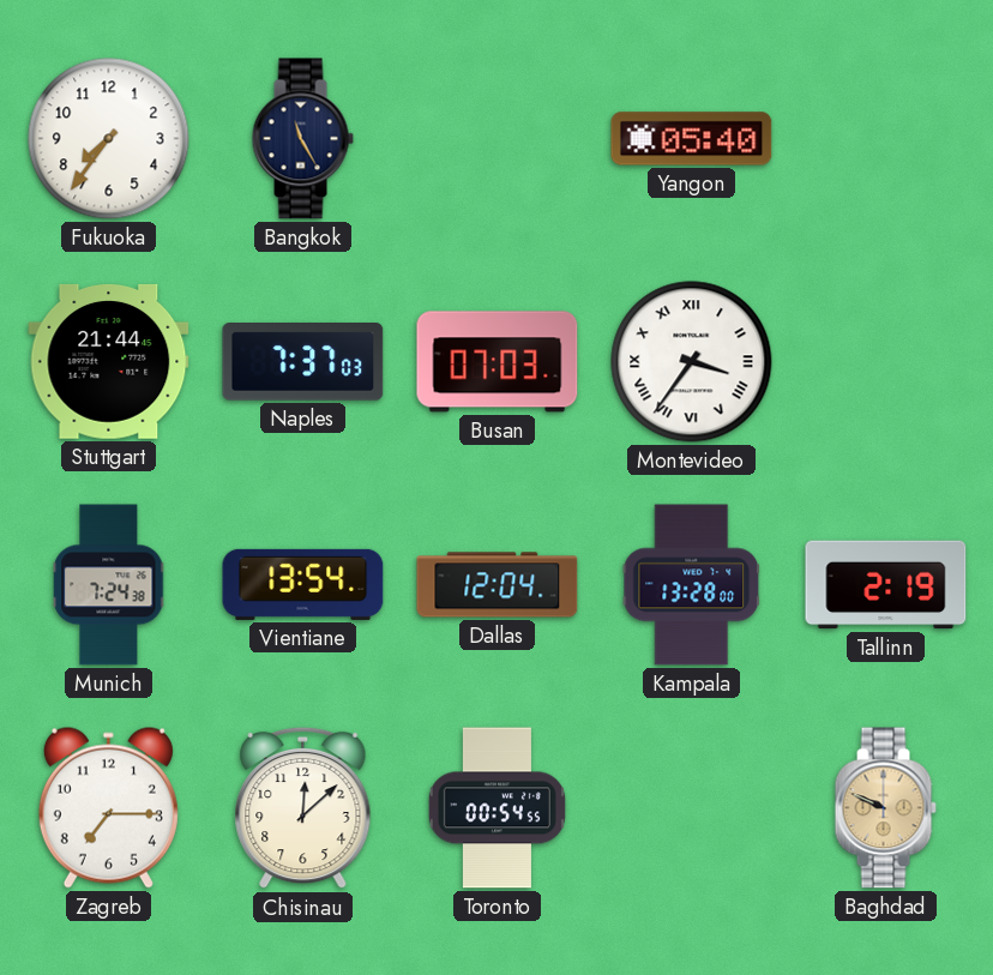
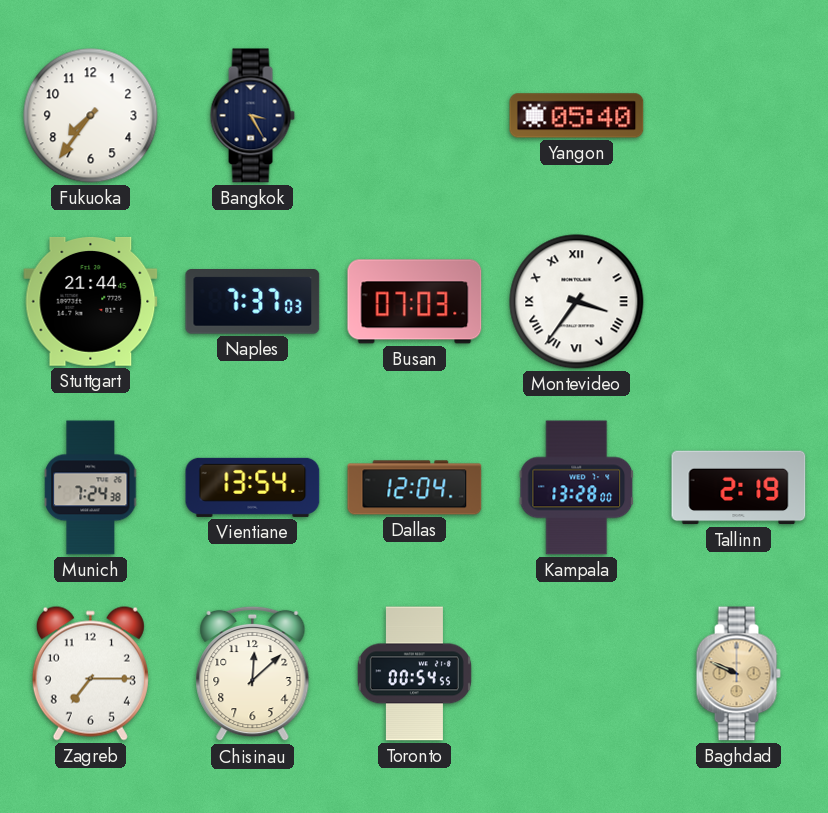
Bangkok: 11:25 -> 3:25
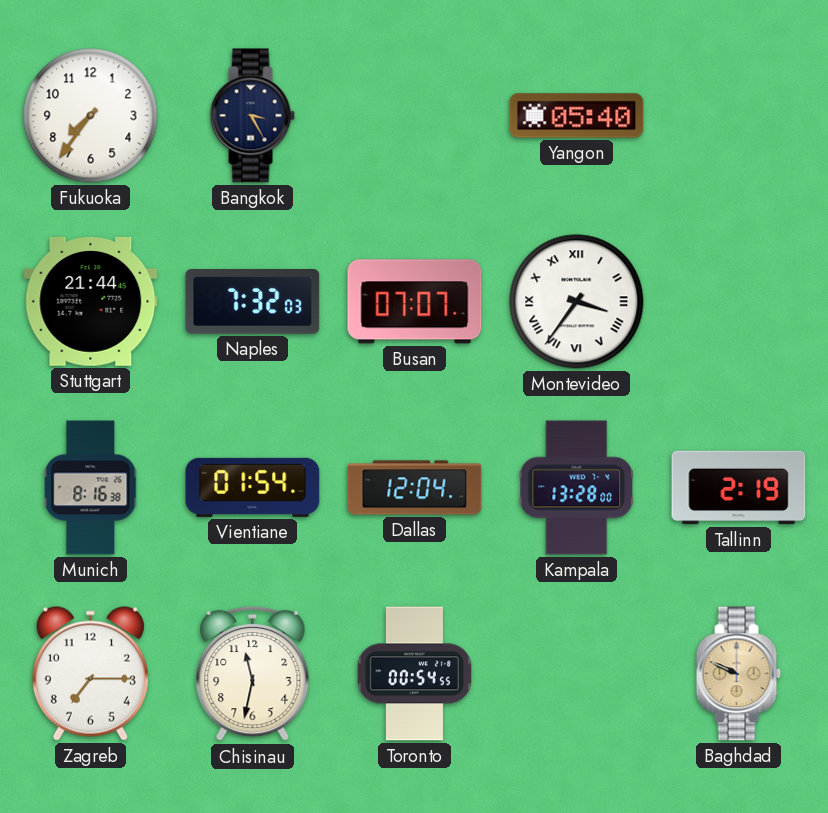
Naples: 7:37 -> 7:32
Busan: 07:03 -> 07:07
Munich: 7:24 -> 8:16
Vientiane: 13:54 -> 01:54
Chisinau: 12:08 -> 11:32
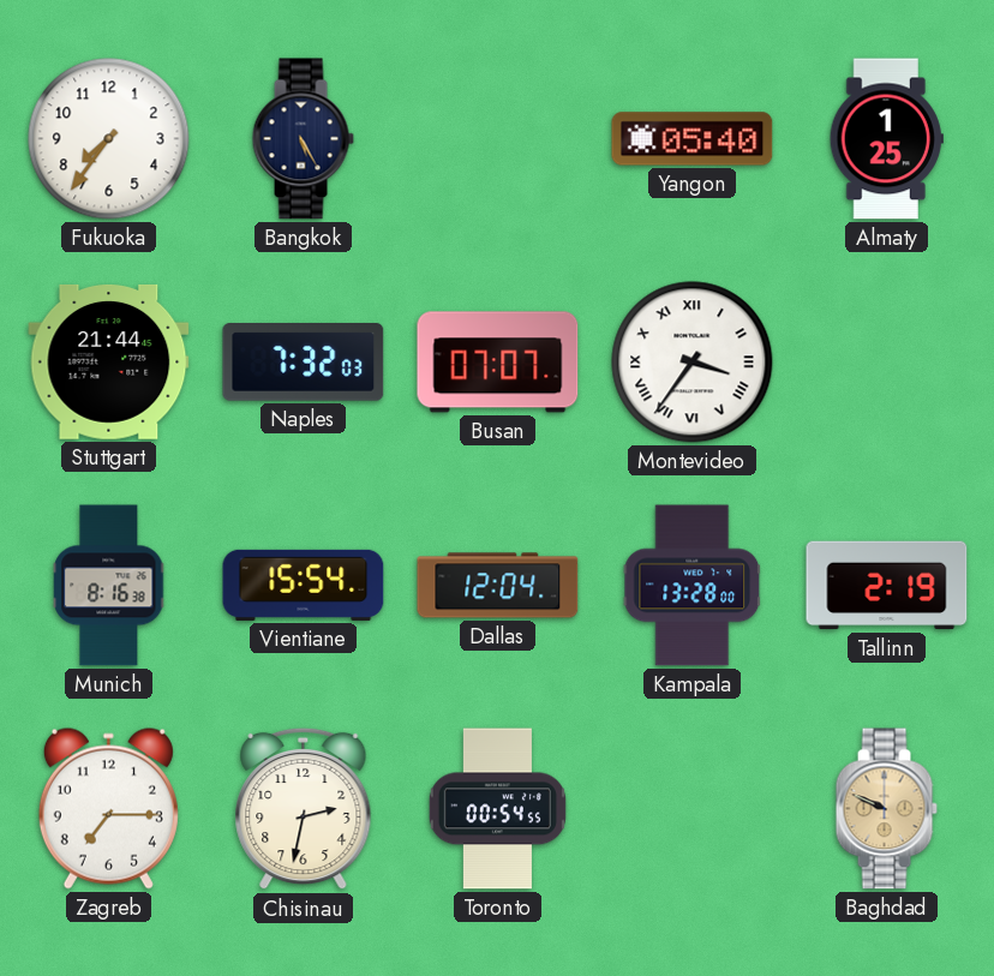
Bangkok: 3:25 -> 5:25
Almaty: none -> 1:25
Vientiane: 01:54 -> 15:54
Chisinau: 11:32 -> 2:32
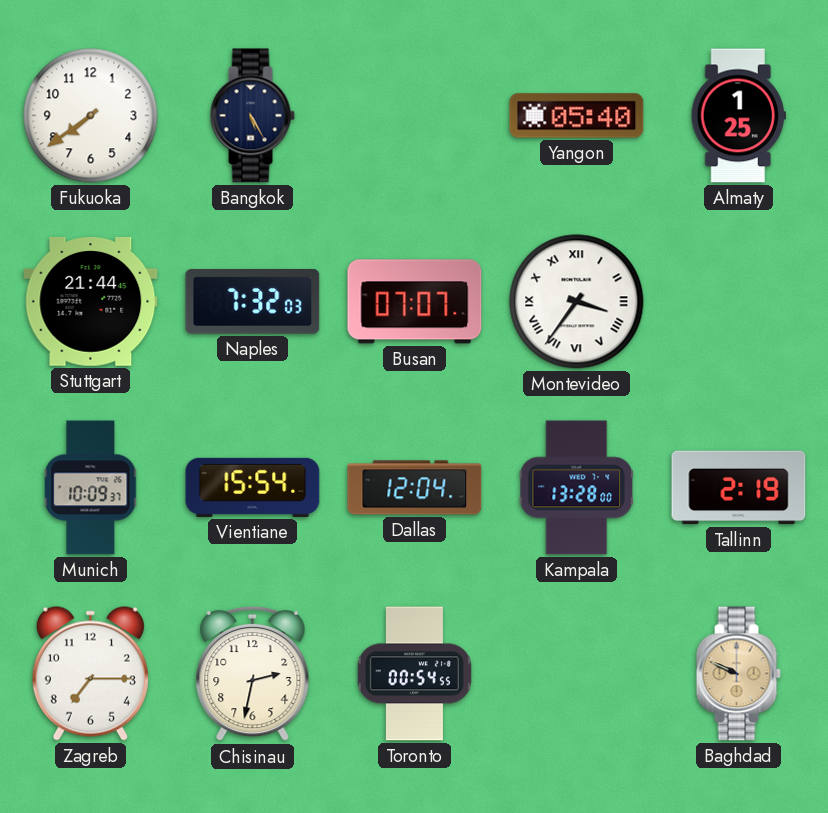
Fukuoka: 7:36 -> 7:39
Munich: 8:16 -> 10:09
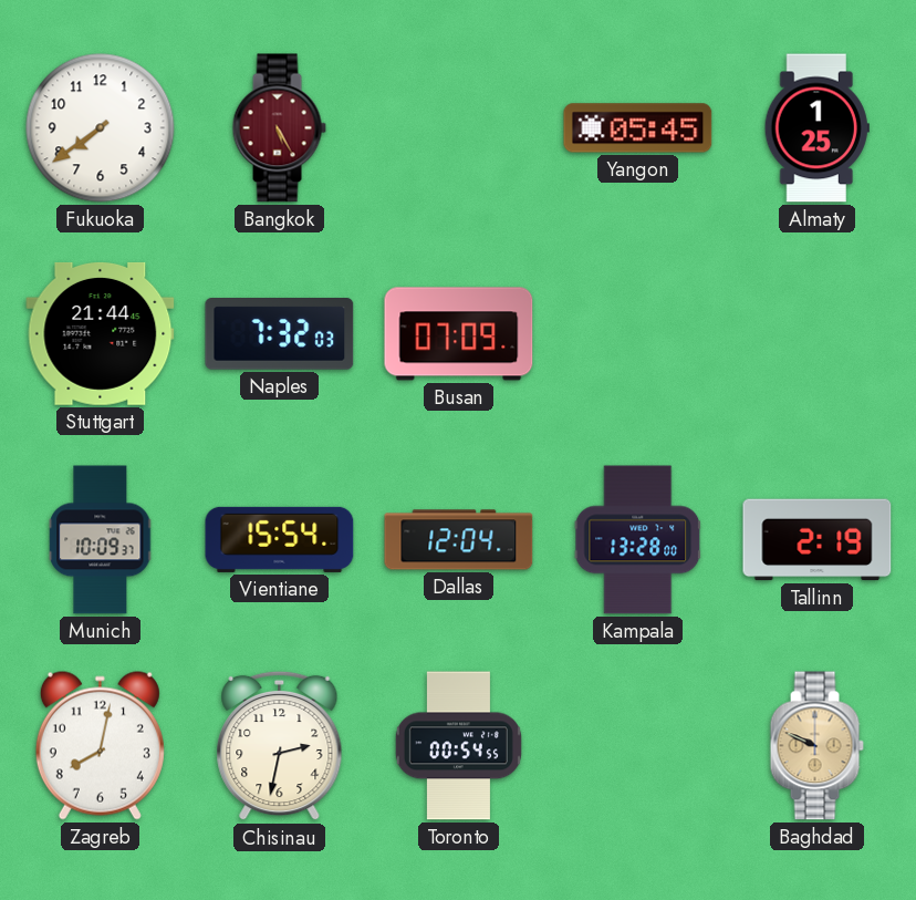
Bangkok dial: navy -> burgundy
Yangon: 05:40 -> 05:45
Busan: 07:07 -> 07:09
Montevideo: 3:36 -> none
Zagreb: 7:15 -> 8:02
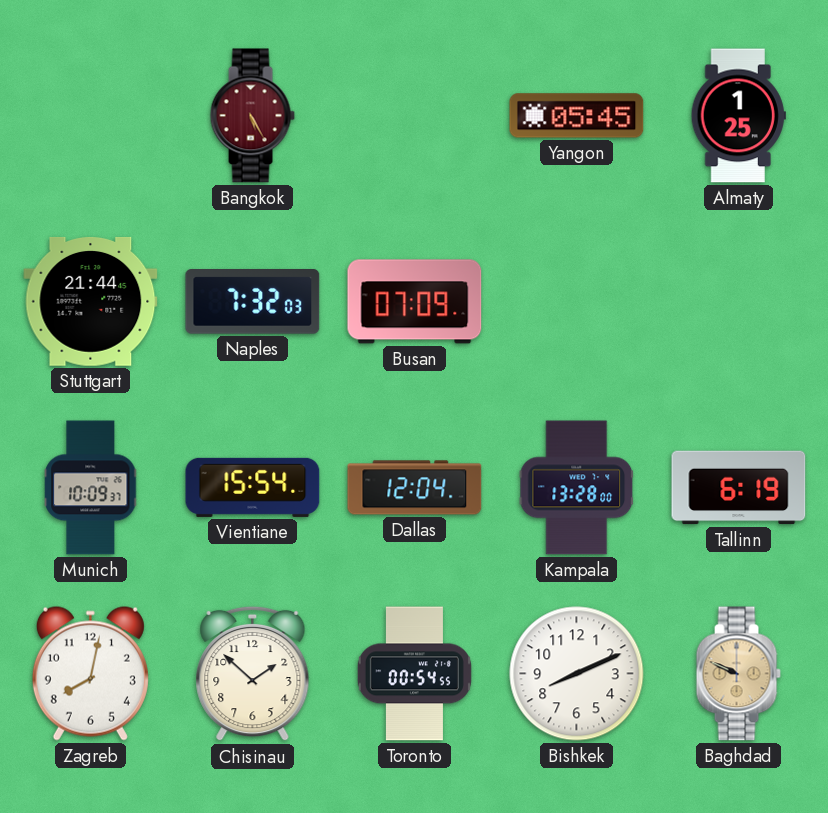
Fukuoka: 7:39 -> none
Tallinn: 2:19 -> 6:19
Chisinau: 2:32 -> 1:52
Bishkek: none -> 8:11
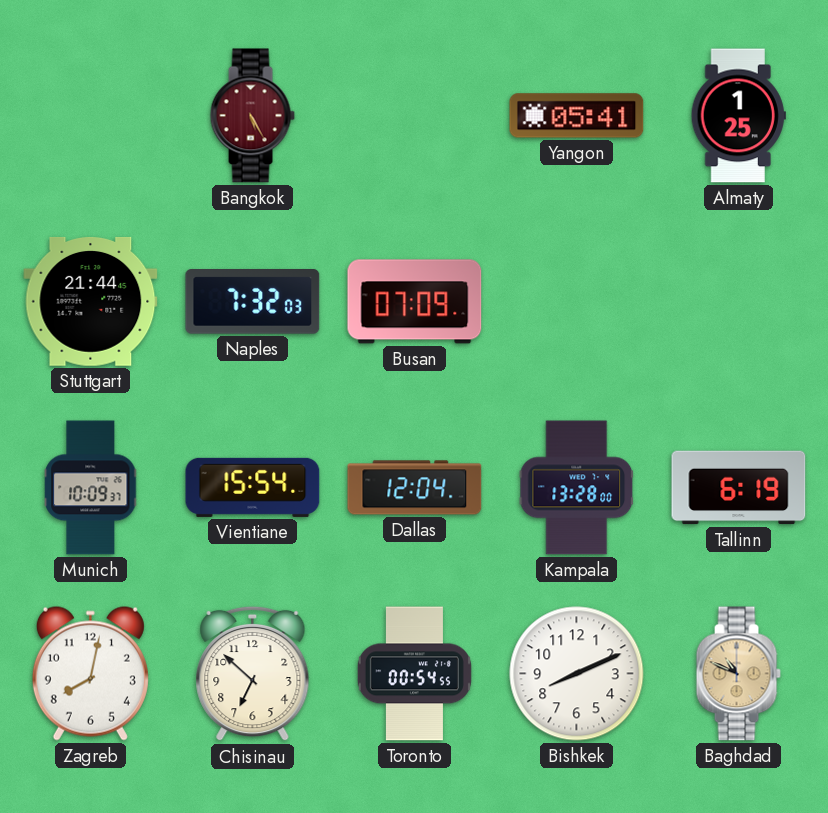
Yangon: 05:45 -> 05:41
Chisinau: 1:52 -> 6:52
Baghdad: 9:49 -> 10:49
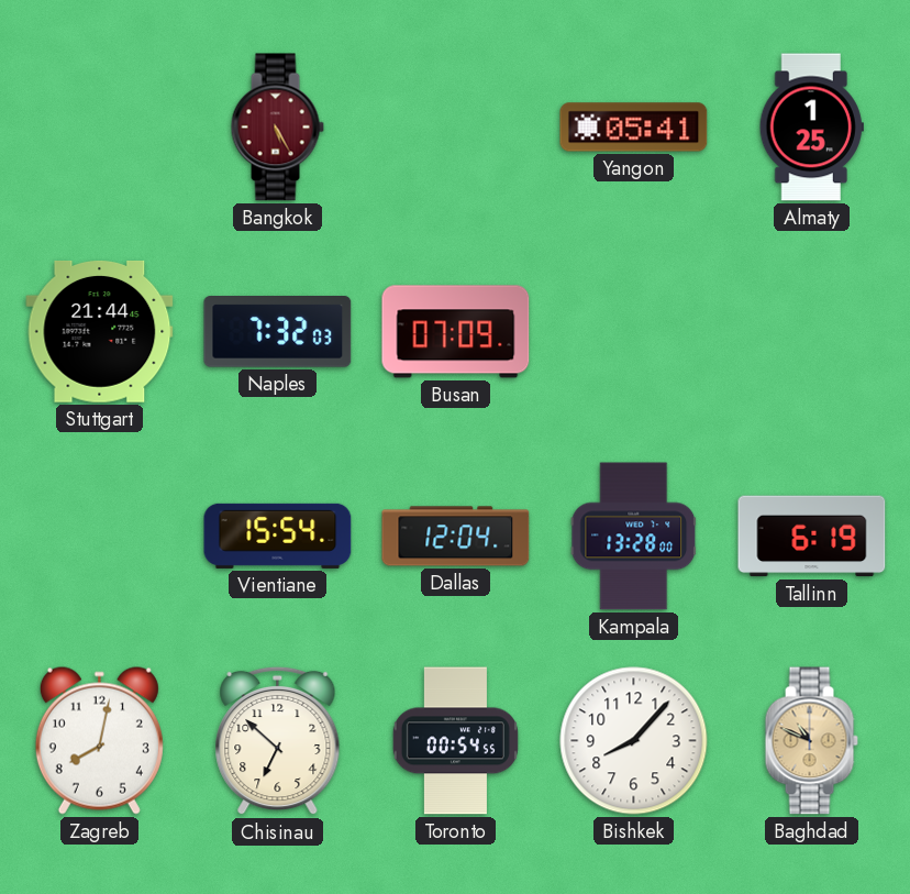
Munich: 10:09 -> none
Bishkek: 8:11 -> 8:07
